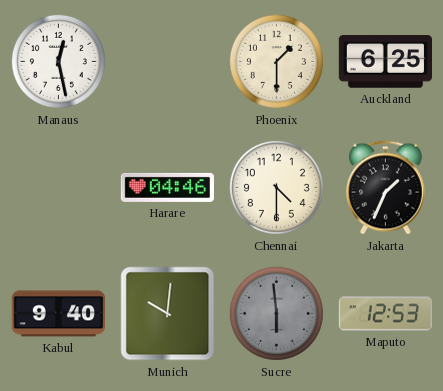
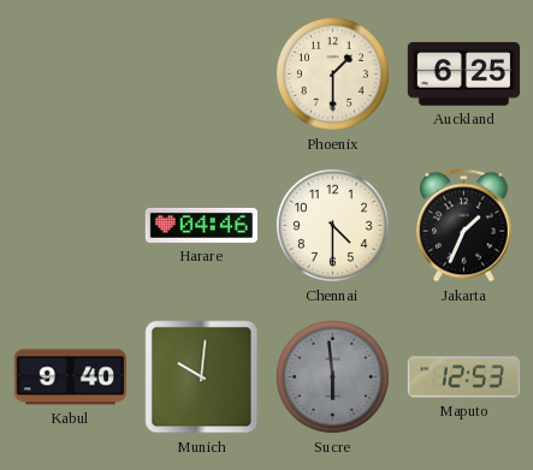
Manaus: 12:28 -> none
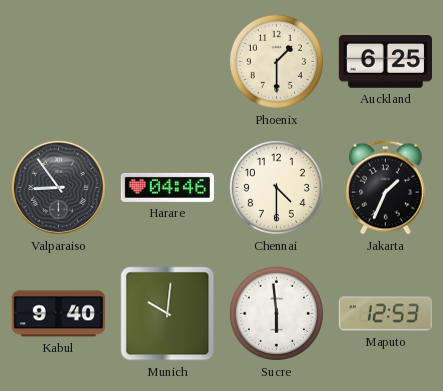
Valparaiso: none -> 8:54
Sucre dial: grey -> white
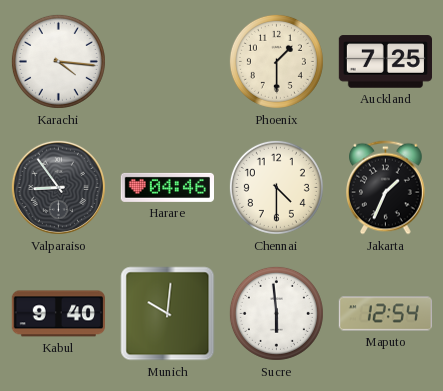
Karachi: none -> 4:16
Auckland: 6:25 -> 7:25
Maputo: 12:53 -> 12:54
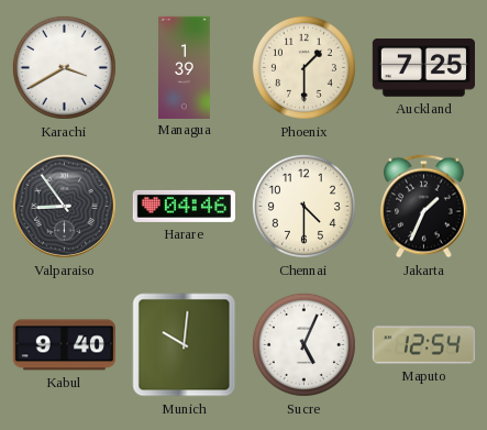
Karachi: 4:16 -> 3:40
Managua: none -> 1:39
Sucre: 5:59 -> 5:04
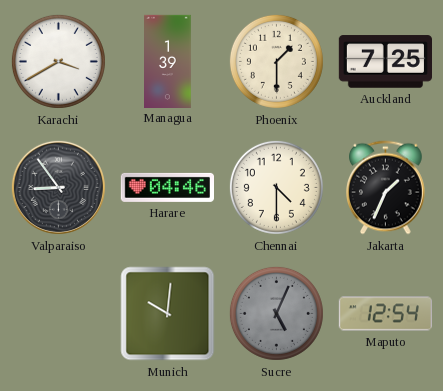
Kabul: 9:40 -> none
Sucre dial: white -> grey
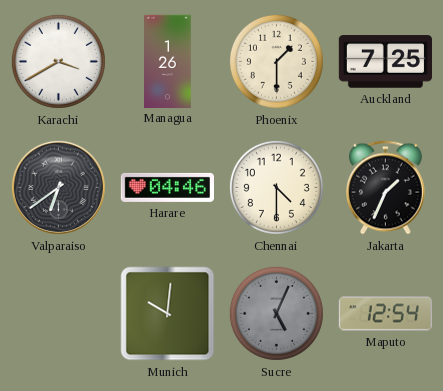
Managua: 1:39 -> 1:26
Valparaiso: 8:54 -> 6:39
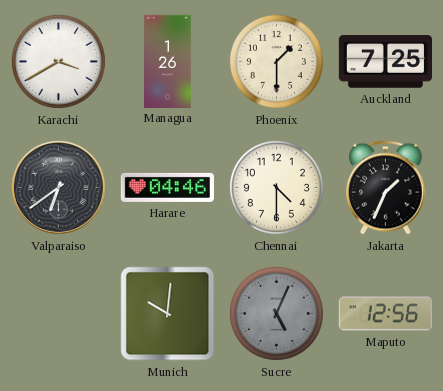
Maputo: 12:54 -> 12:56
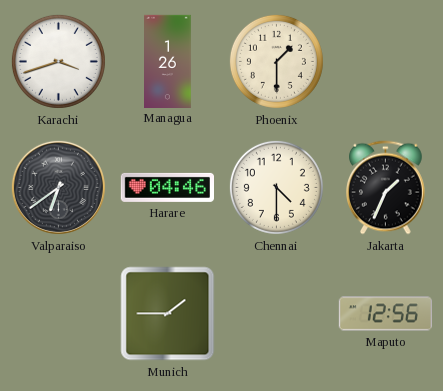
Karachi: 3:40 -> 3:42
Auckland: 7:25 -> none
Munich: 10:01 -> 1:45
Sucre: 5:04 -> none
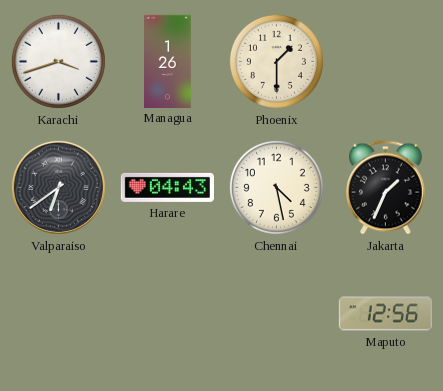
Harare: 04:46 -> 04:43
Chennai: 4:30 -> 4:28
Munich: 1:45 -> none
